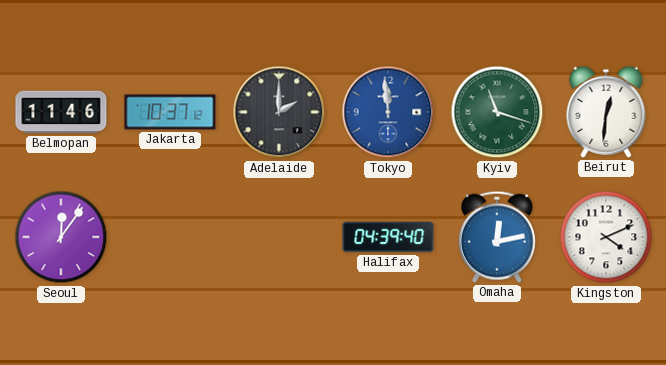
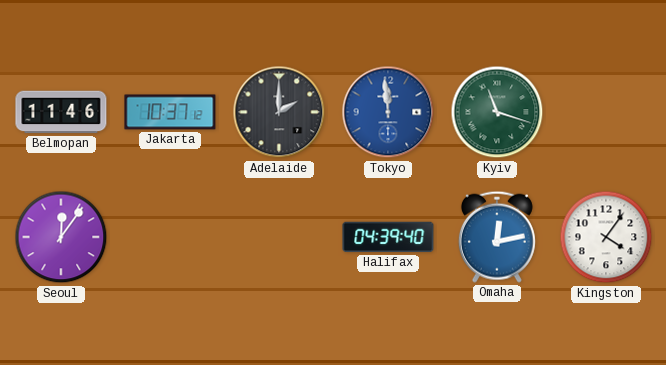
Beirut: 12:31 -> none
Kingston: 4:11 -> 4:06
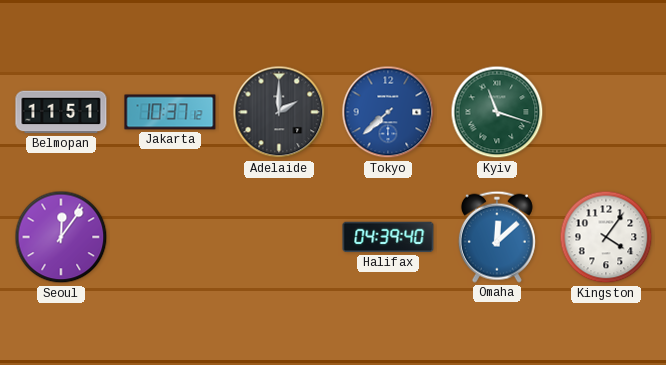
Belmopan: 11:46 -> 11:51
Tokyo: 11:59 -> 7:38
Omaha: 12:13 -> 12:08
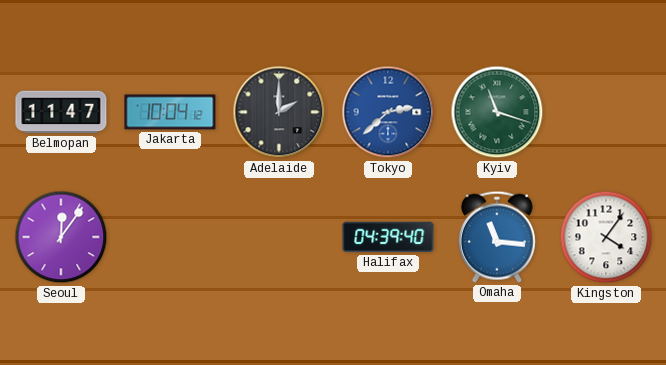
Belmopan: 11:51 -> 11:47
Jakarta: 10:37 -> 10:04
Tokyo: 7:38 -> 2:38
Omaha: 12:08 -> 11:16
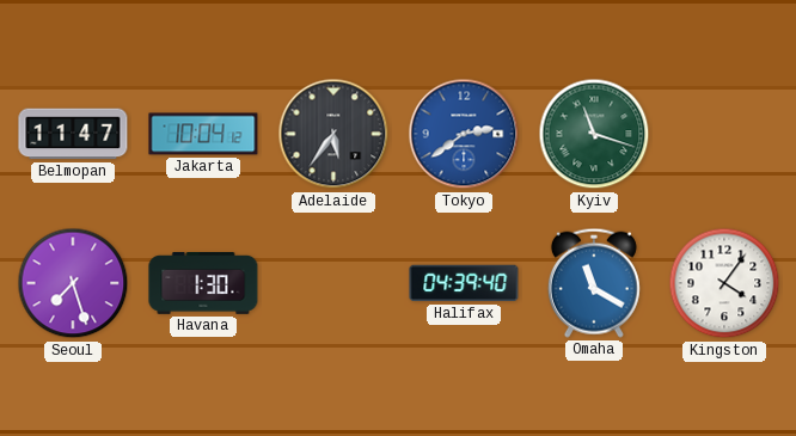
Adelaide: 2:00 -> 5:36
Tokyo: 2:38 -> 2:39
Seoul: 12:06 -> 7:27
Havana: none -> 1:30
Omaha: 11:16 -> 11:20
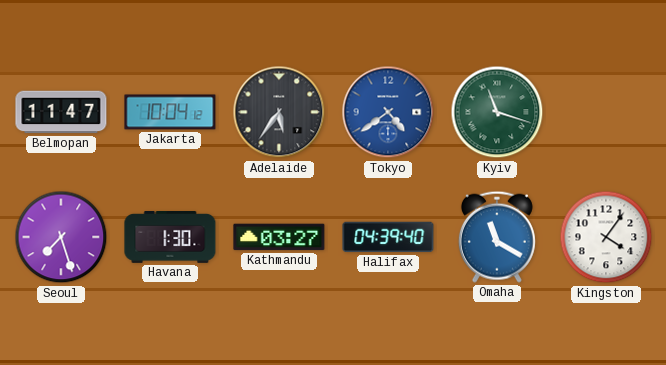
Tokyo: 2:39 -> 4:39
Kathmandu: none -> 03:27
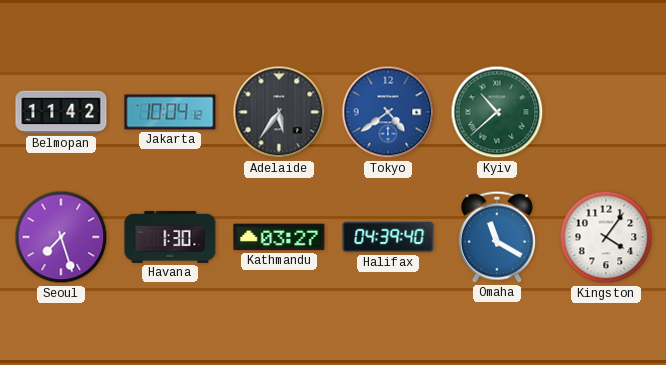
Belmopan: 11:47 -> 11:42
Kyiv: 11:18 -> 10:38
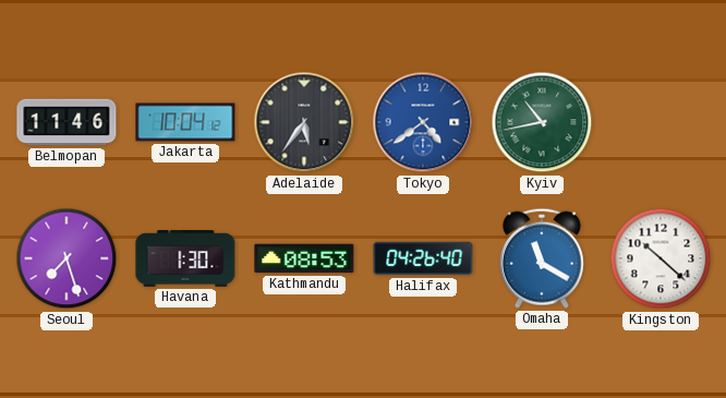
Belmopan: 11:42 -> 11:46
Kyiv: 10:38 -> 10:43
Kathmandu: 03:27 -> 08:53
Halifax: 04:39 -> 04:26
Kingston: 4:06 -> 10:22
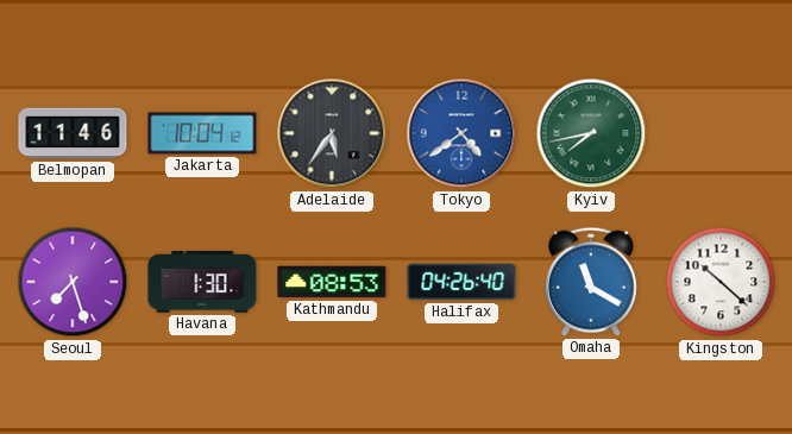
Kyiv: 10:43 -> 7:43
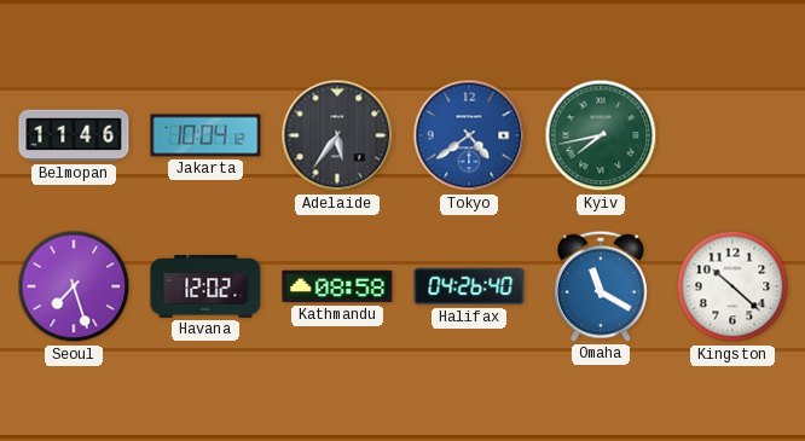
Havana: 1:30 -> 12:02
Kathmandu: 08:53 -> 08:58
